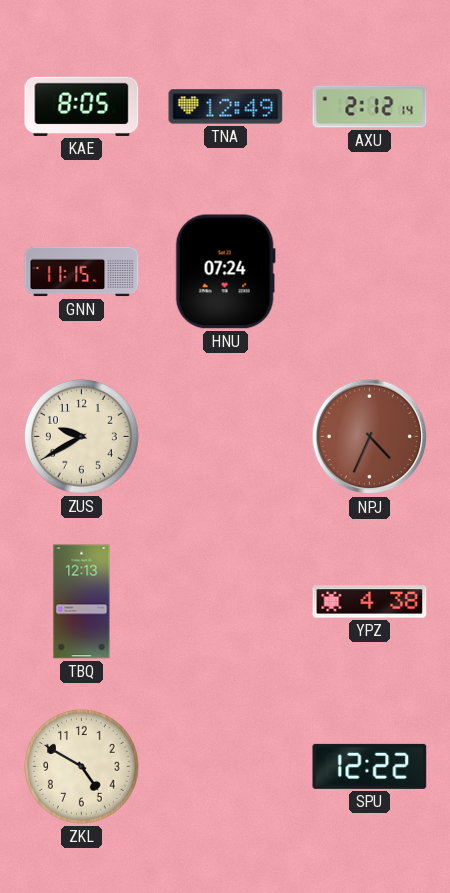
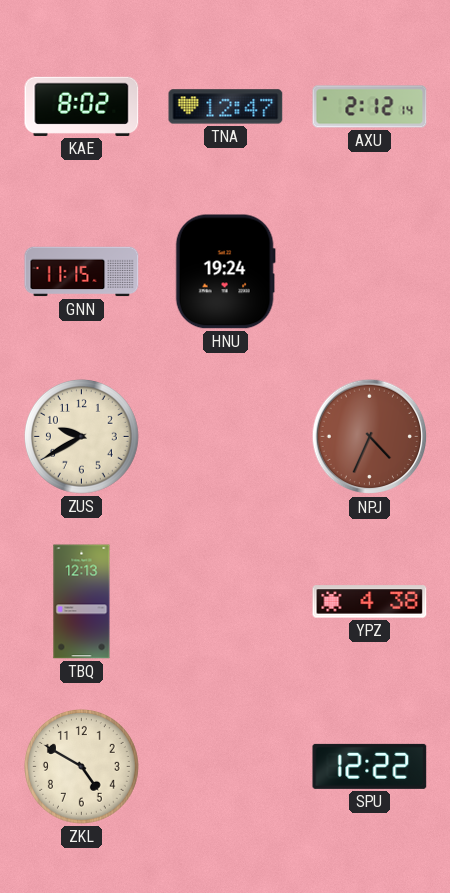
KAE: 8:05 -> 8:02
TNA: 12:49 -> 12:47
HNU: 07:24 -> 19:24
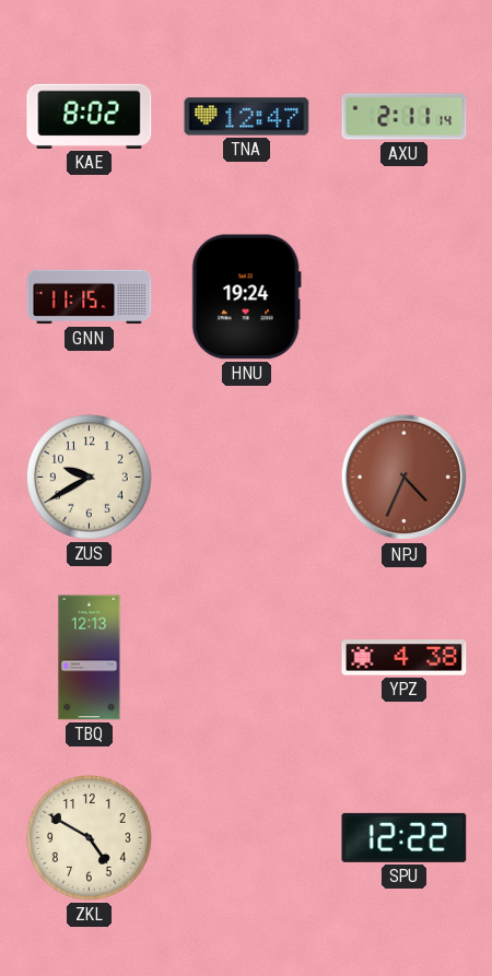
AXU: 2:12 -> 2:11
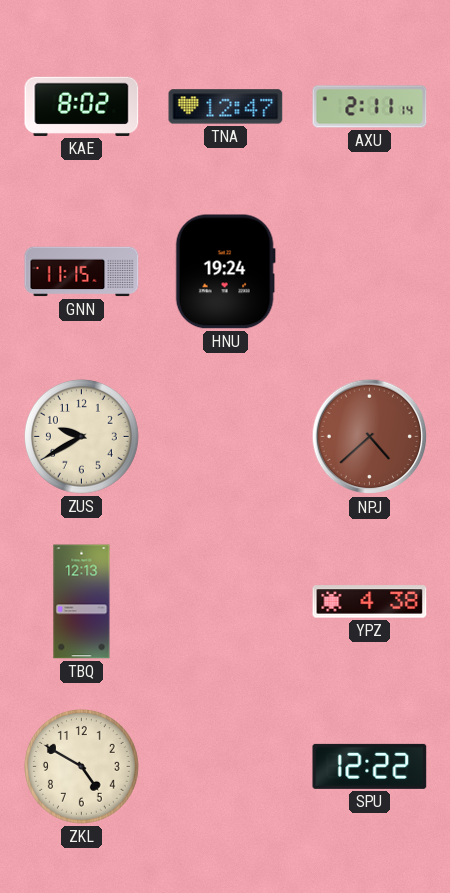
NPJ: 4:34 -> 4:38
